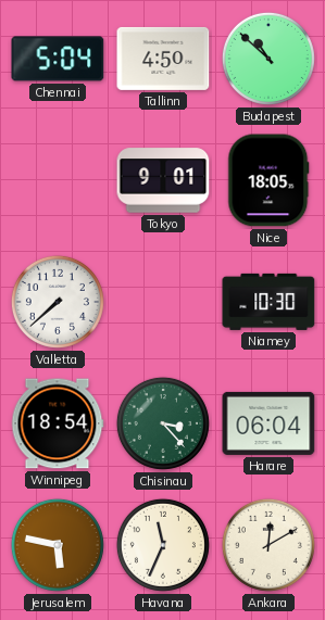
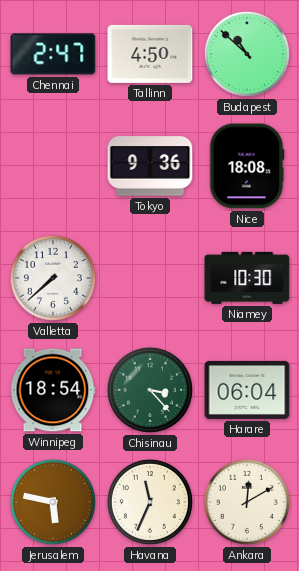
Chennai: 5:04 -> 2:47
Tokyo: 9:01 -> 9:36
Nice: 18:05 -> 18:08
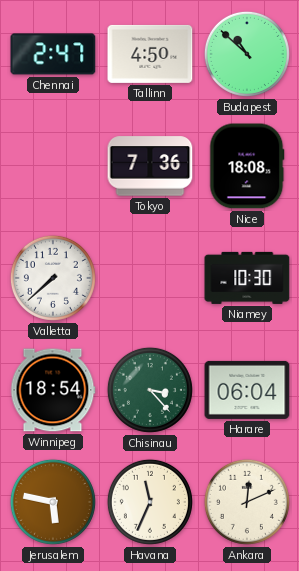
Tokyo: 9:36 -> 7:36
Ankara: 12:10 -> 12:11
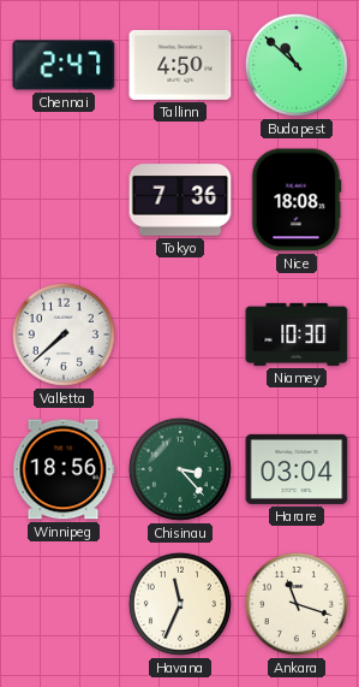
Winnipeg: 18:54 -> 18:56
Harare: 06:04 -> 03:04
Jerusalem: 5:47 -> none
Ankara: 12:11 -> 11:18
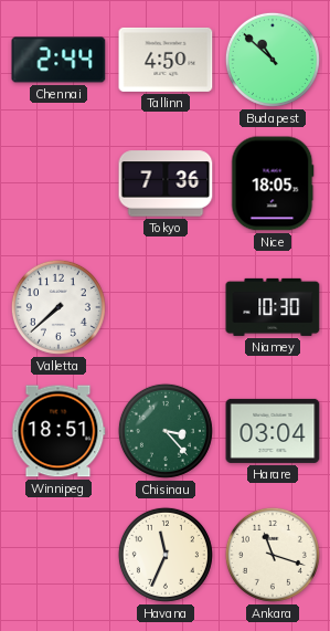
Chennai: 2:47 -> 2:44
Nice: 18:08 -> 18:05
Winnipeg: 18:56 -> 18:51
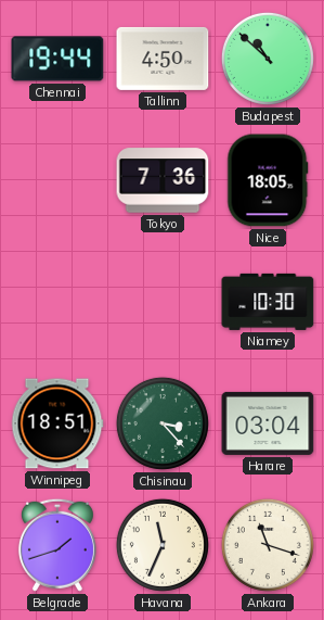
Chennai: 2:44 -> 19:44
Valletta: 7:38 -> none
Belgrade: none -> 1:42
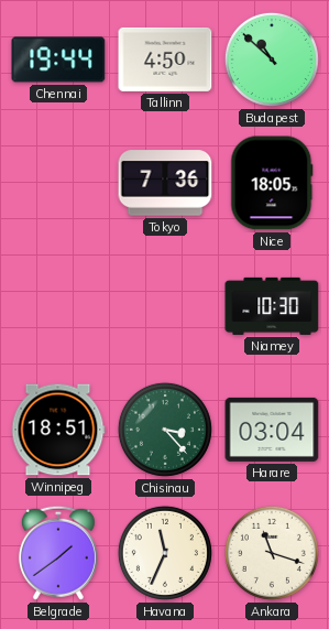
Belgrade: 1:42 -> 1:39
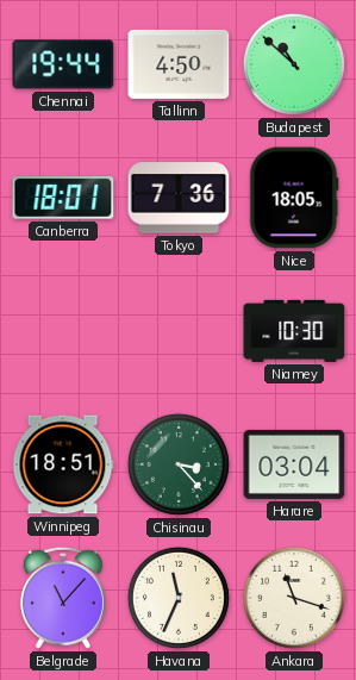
Canberra: none -> 18:01
Belgrade: 1:39 -> 11:07
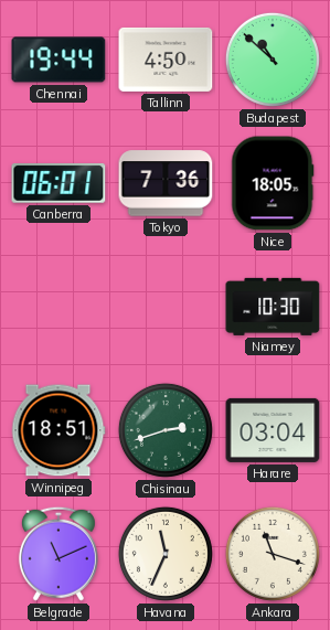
Canberra: 18:01 -> 06:01
Chisinau: 3:23 -> 2:42
Belgrade: 11:07 -> 11:11
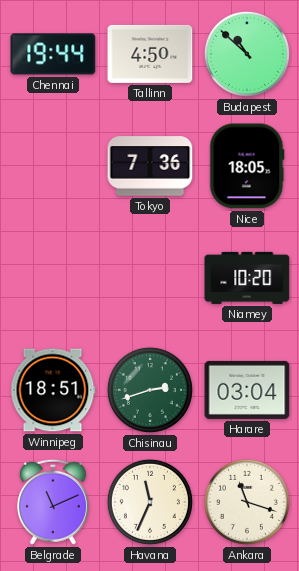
Canberra: 06:01 -> none
Niamey: 10:30 -> 10:20
